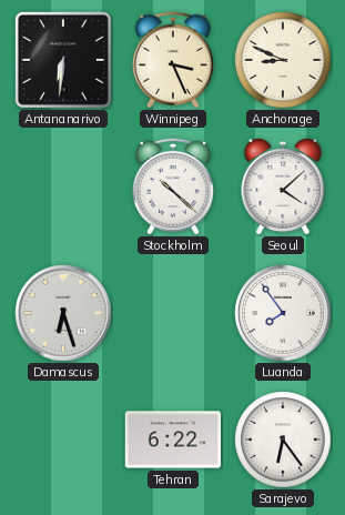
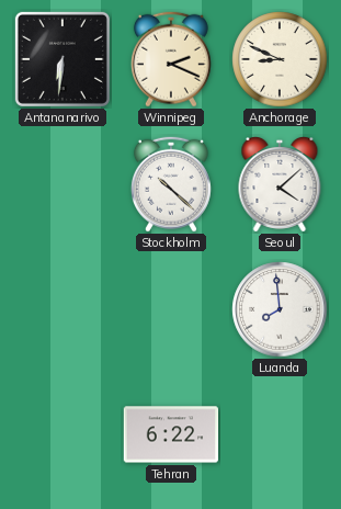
Winnipeg: 3:26 -> 2:19
Damascus: 6:27 -> none
Luanda: 7:54 -> 7:59
Sarajevo: 6:24 -> none
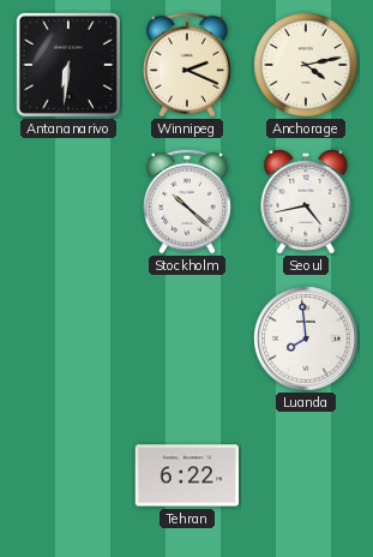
Anchorage: 8:49 -> 4:13
Seoul: 4:08 -> 4:43
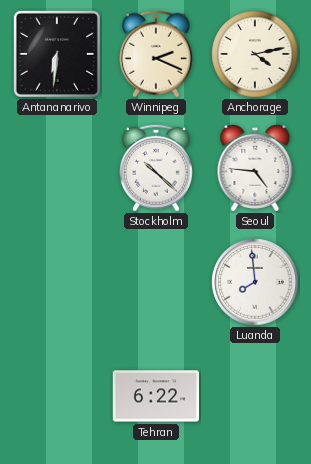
Seoul: 4:43 -> 4:46
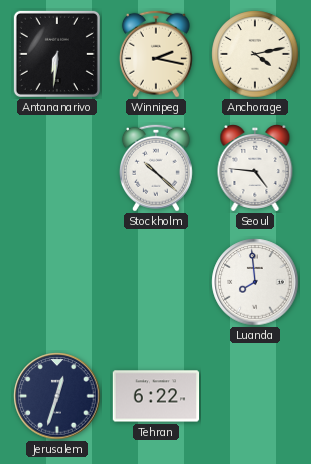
Winnipeg: 2:19 -> 2:17
Jerusalem: none -> 12:33
